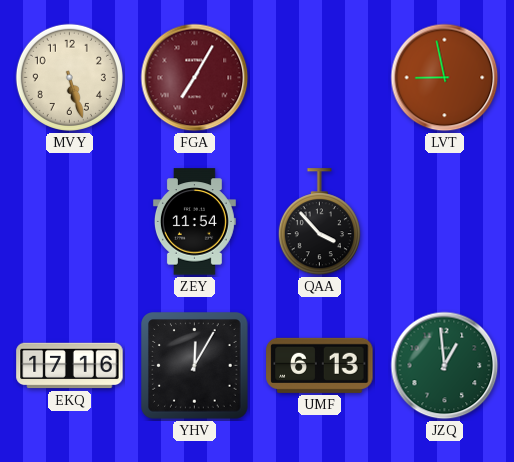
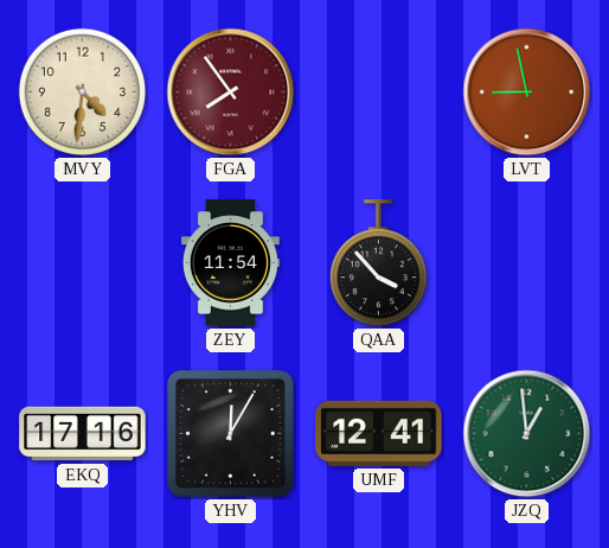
MVY: 5:27 -> 4:31
FGA: 7:05 -> 7:54
UMF: 6:13 -> 12:41
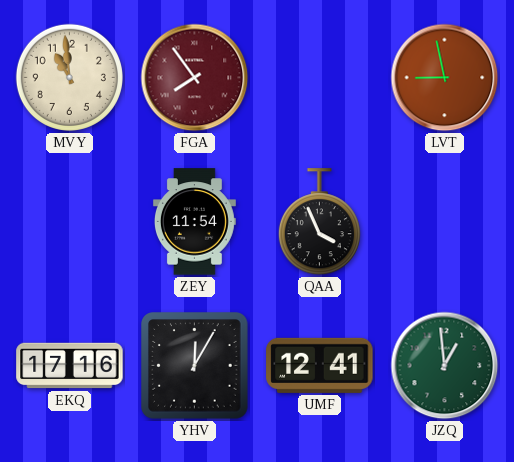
MVY: 4:31 -> 10:59
QAA: 3:53 -> 3:56
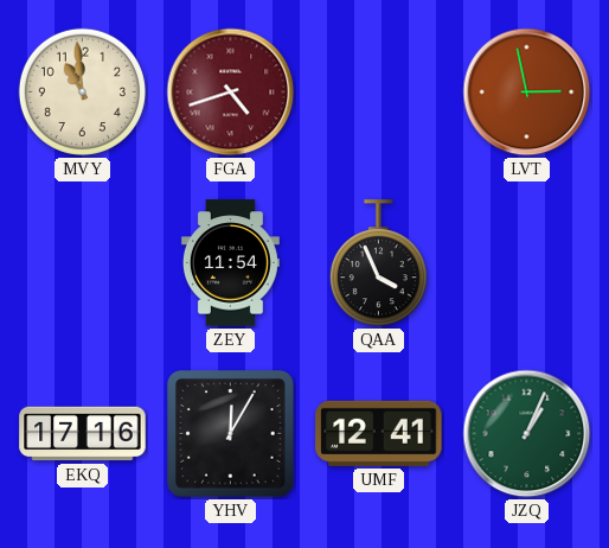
FGA: 7:54 -> 4:42
LVT: 8:58 -> 2:58
JZQ: 12:59 -> 1:04
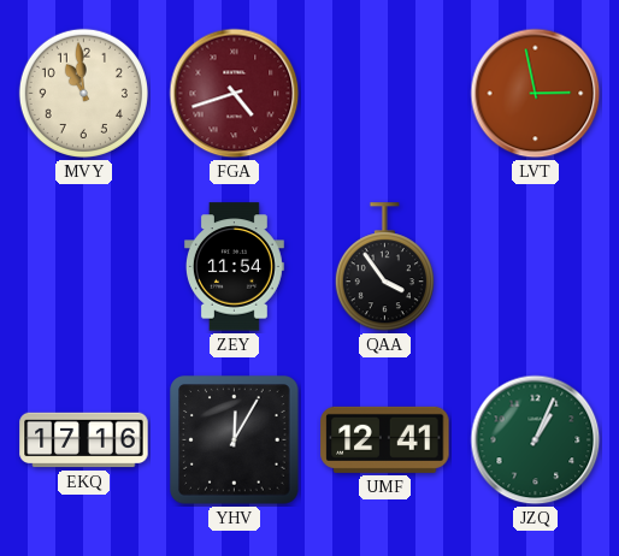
QAA: 3:56 -> 3:54
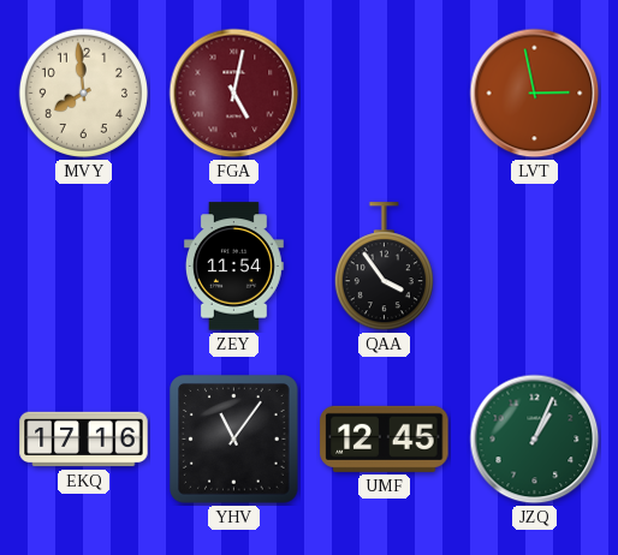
MVY: 10:59 -> 7:59
FGA: 4:42 -> 5:02
YHV: 12:05 -> 11:06
UMF: 12:41 -> 12:45
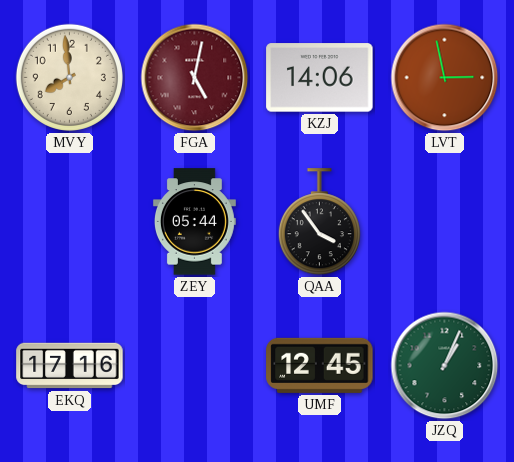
KZJ: none -> 14:06
ZEY: 11:54 -> 05:44
YHV: 11:06 -> none
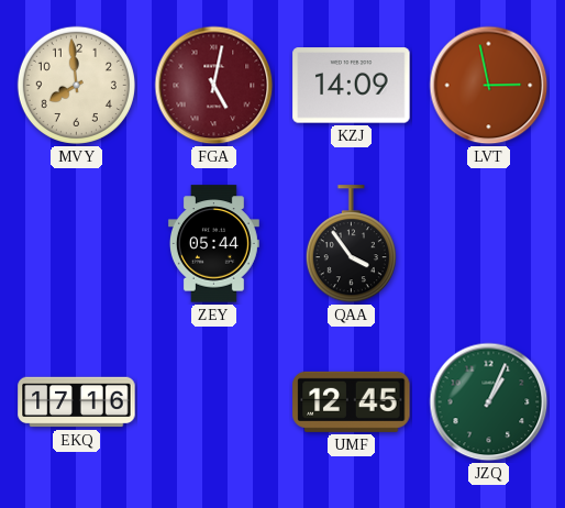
KZJ: 14:06 -> 14:09
